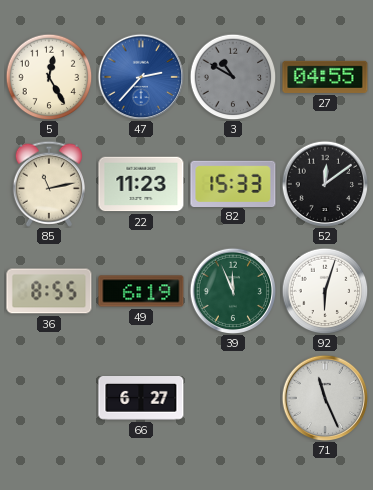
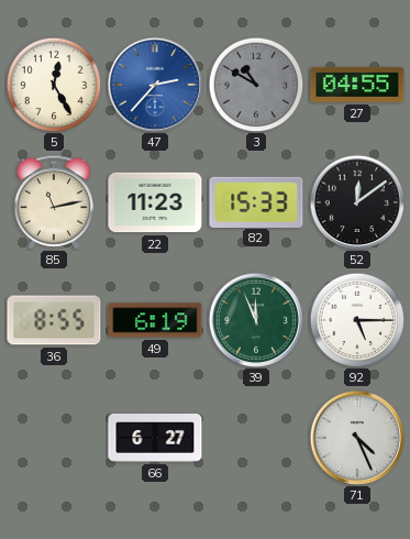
92: 6:03 -> 5:15
71: 11:26 -> 4:26
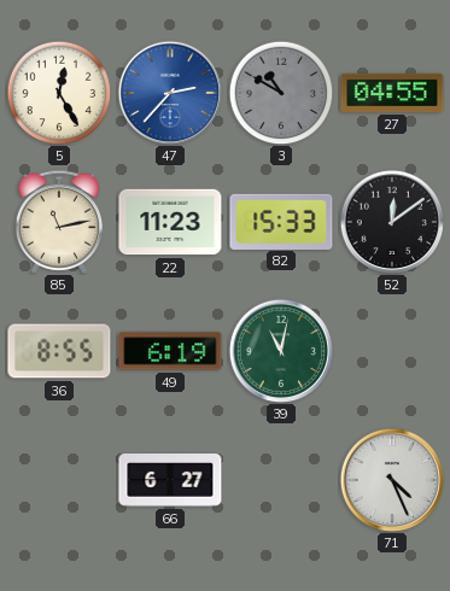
39: 11:56 -> 11:02
92: 5:15 -> none
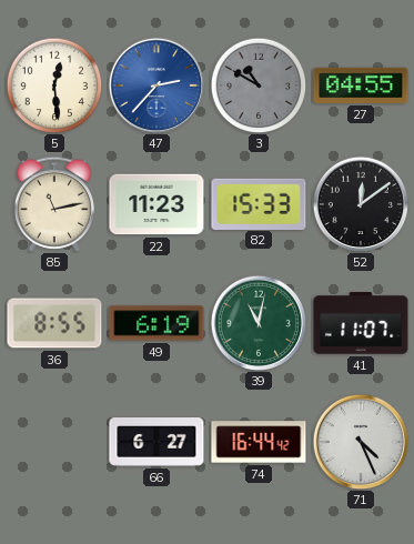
5: 12:25 -> 12:29
41: none -> 11:07
74: none -> 16:44
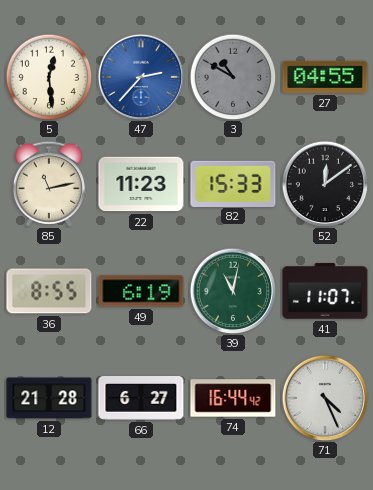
12: none -> 21:28
